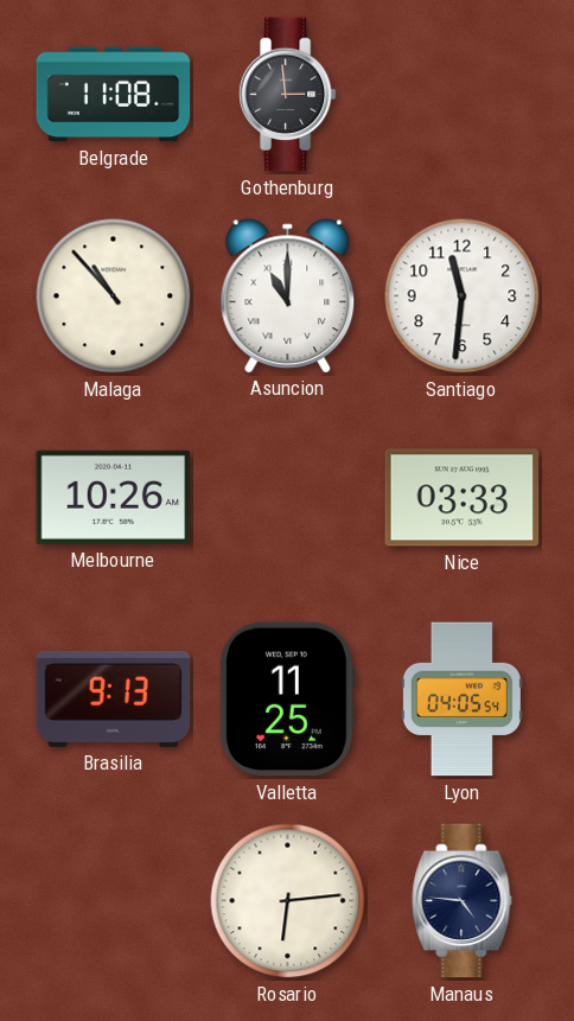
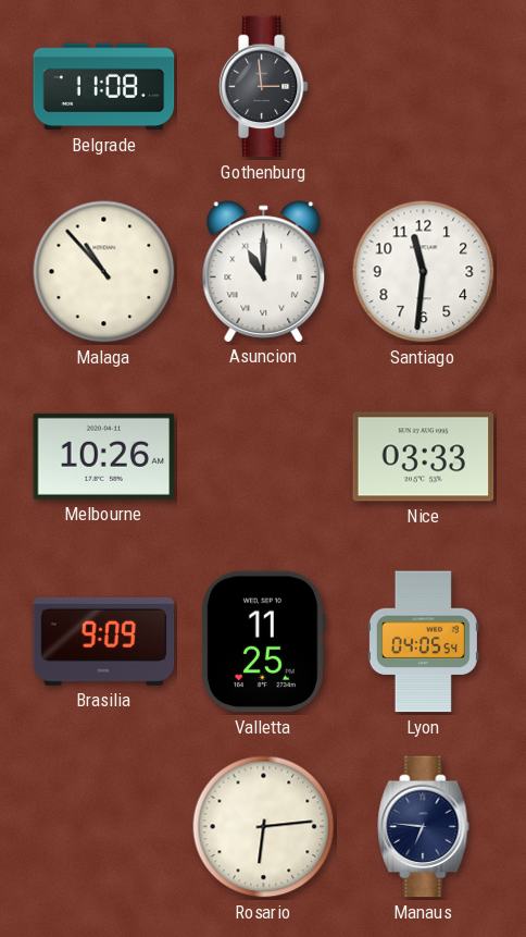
Brasilia: 9:13 -> 9:09
Manaus: 4:46 -> 6:46
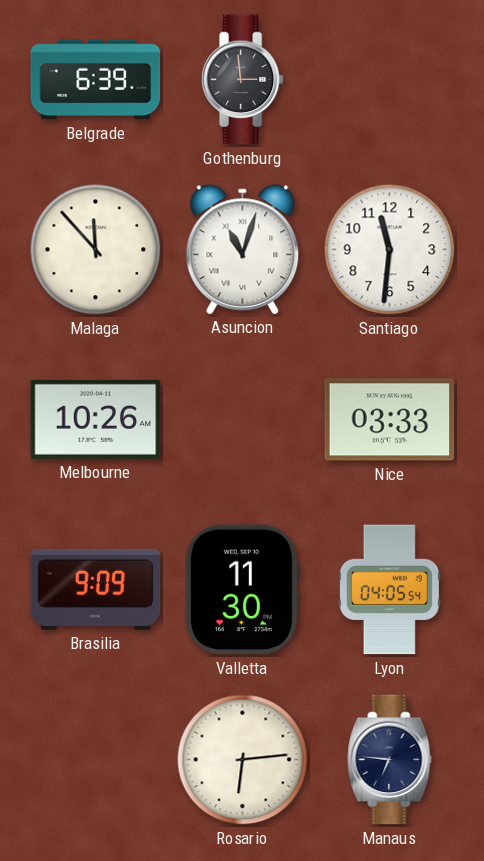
Belgrade: 11:08 -> 6:39
Malaga: 10:53 -> 11:53
Asuncion: 11:00 -> 11:03
Valletta: 11:25 -> 11:30
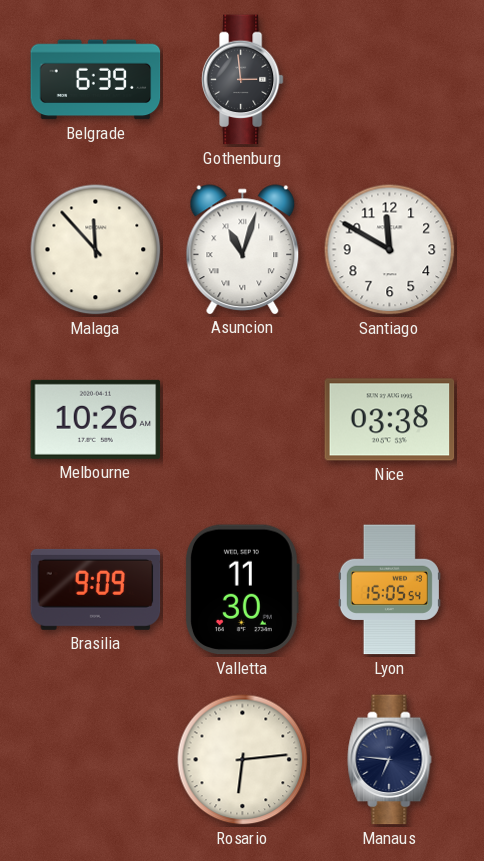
Santiago: 11:31 -> 11:50
Nice: 03:33 -> 03:38
Lyon: 04:05 -> 15:05
